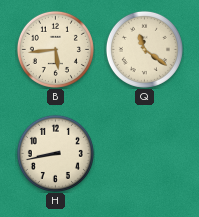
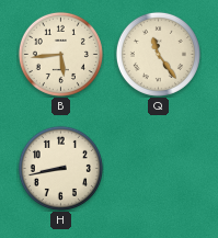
Q: 11:21 -> 11:24
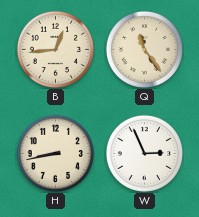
B: 5:44 -> 12:44
W: none -> 2:56
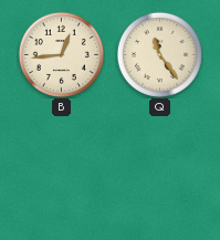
H: 8:43 -> none
W: 2:56 -> none
